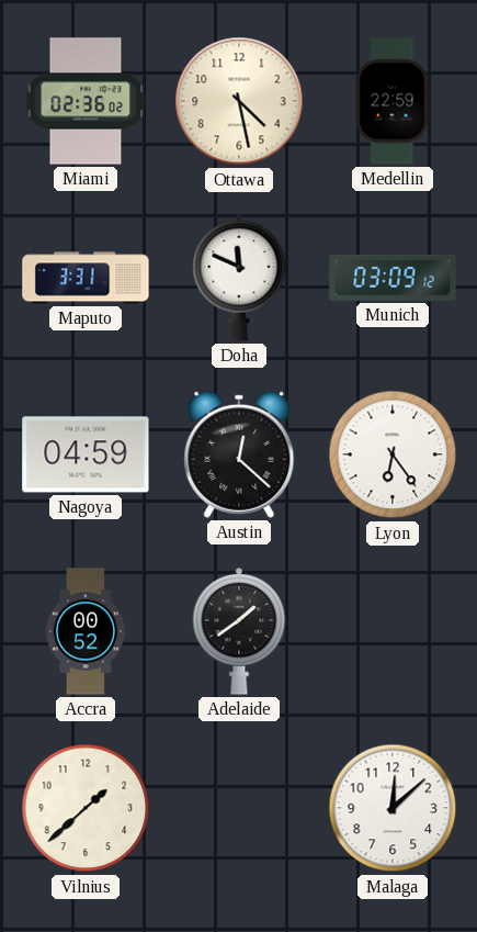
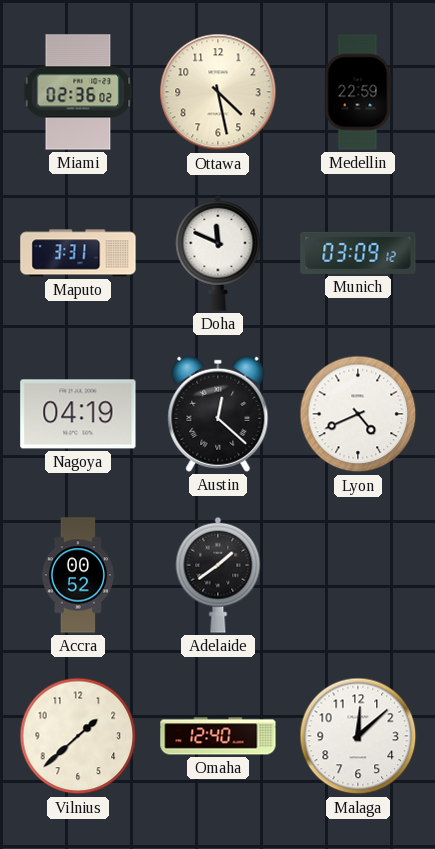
Nagoya: 04:59 -> 04:19
Lyon: 6:24 -> 4:41
Omaha: none -> 12:40
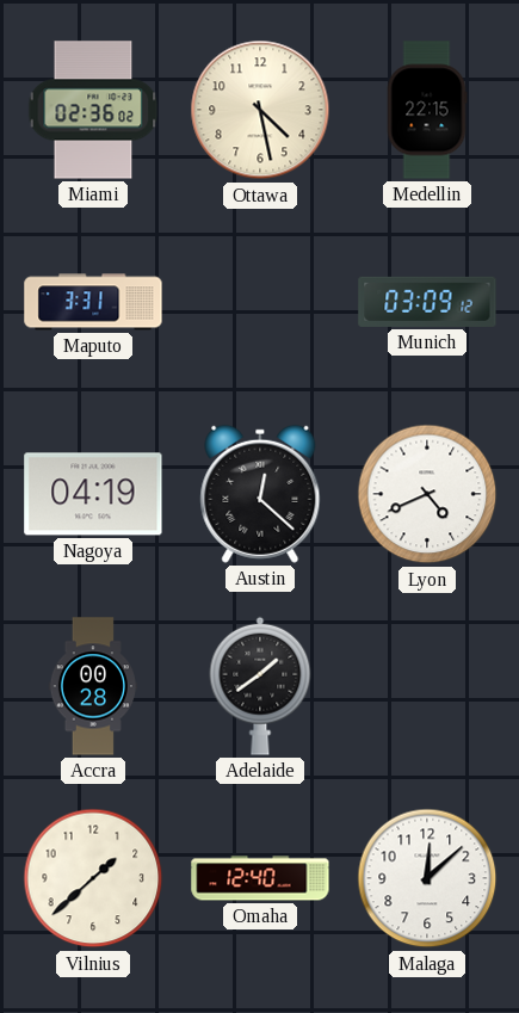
Medellin: 22:59 -> 22:15
Doha: 11:49 -> none
Accra: 00:52 -> 00:28
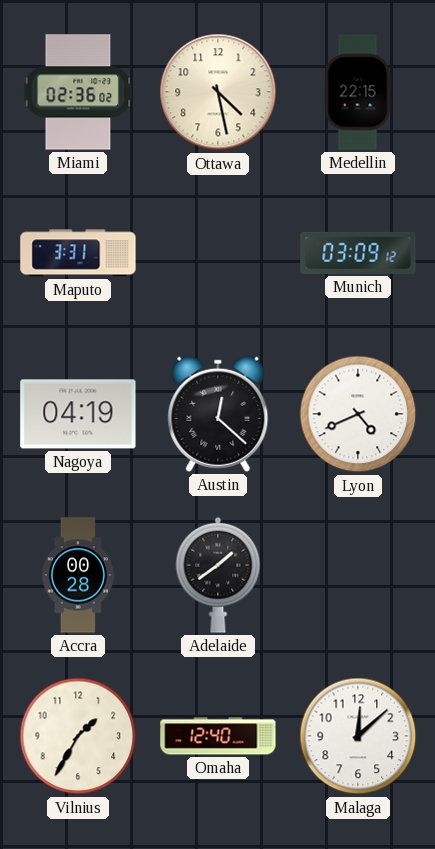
Vilnius: 1:38 -> 1:35
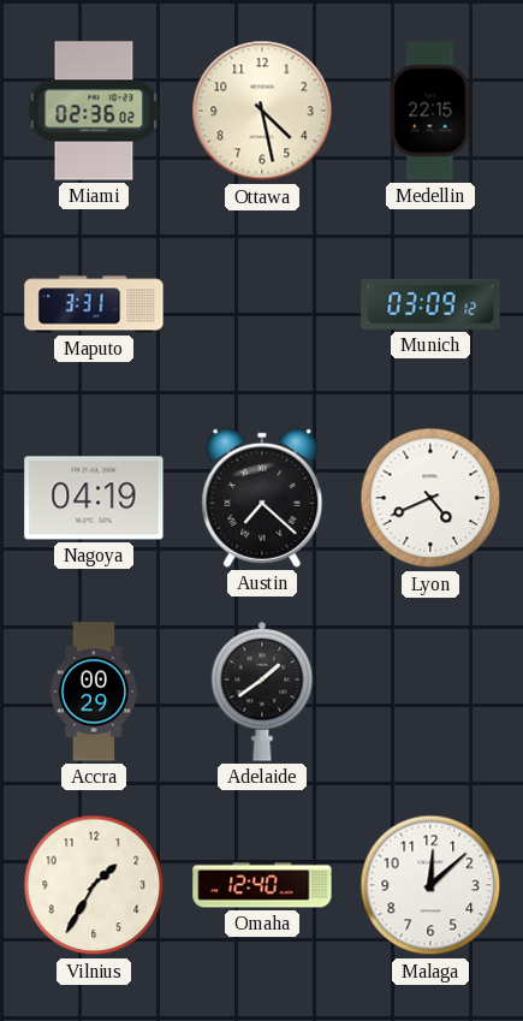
Austin: 12:22 -> 7:22
Accra: 00:28 -> 00:29
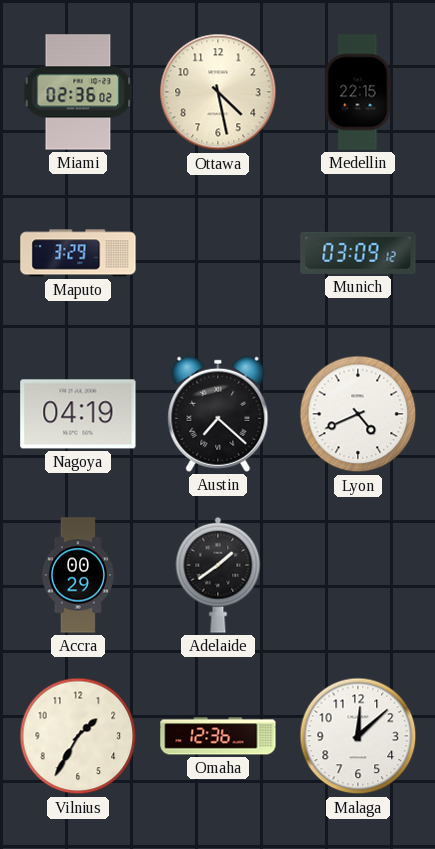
Maputo: 3:31 -> 3:29
Omaha: 12:40 -> 12:36
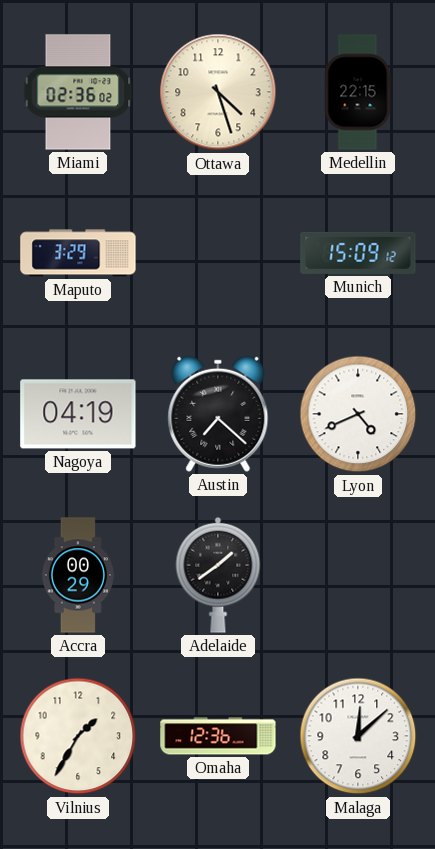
Ottawa: 4:28 -> 4:27
Munich: 03:09 -> 15:09
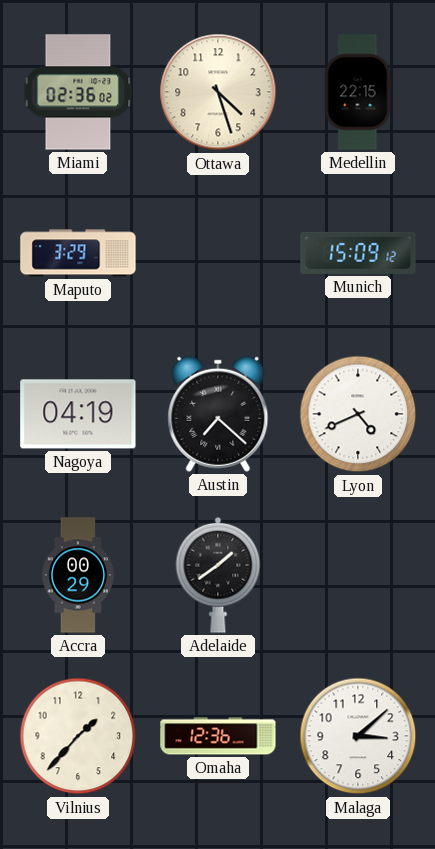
Vilnius: 1:35 -> 1:37
Malaga: 12:08 -> 3:08
